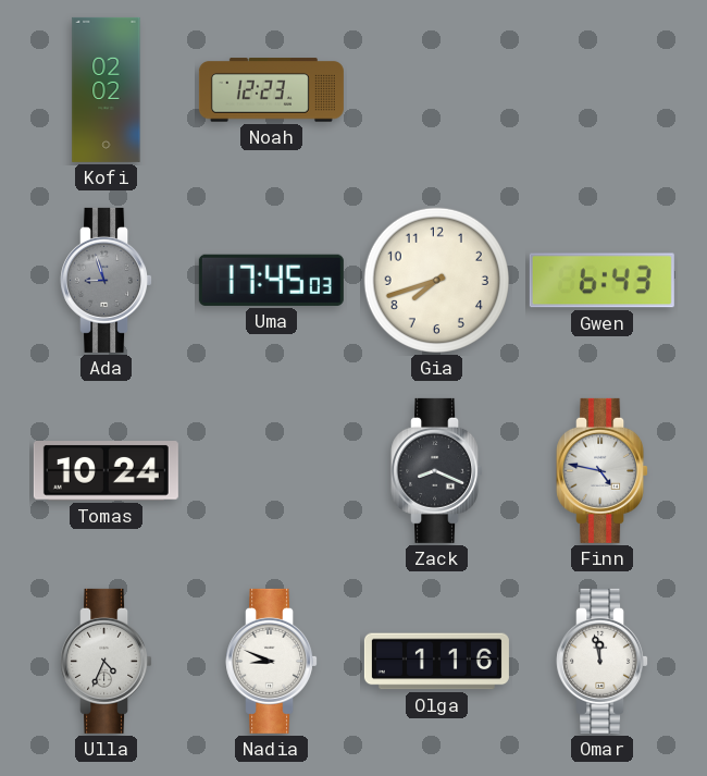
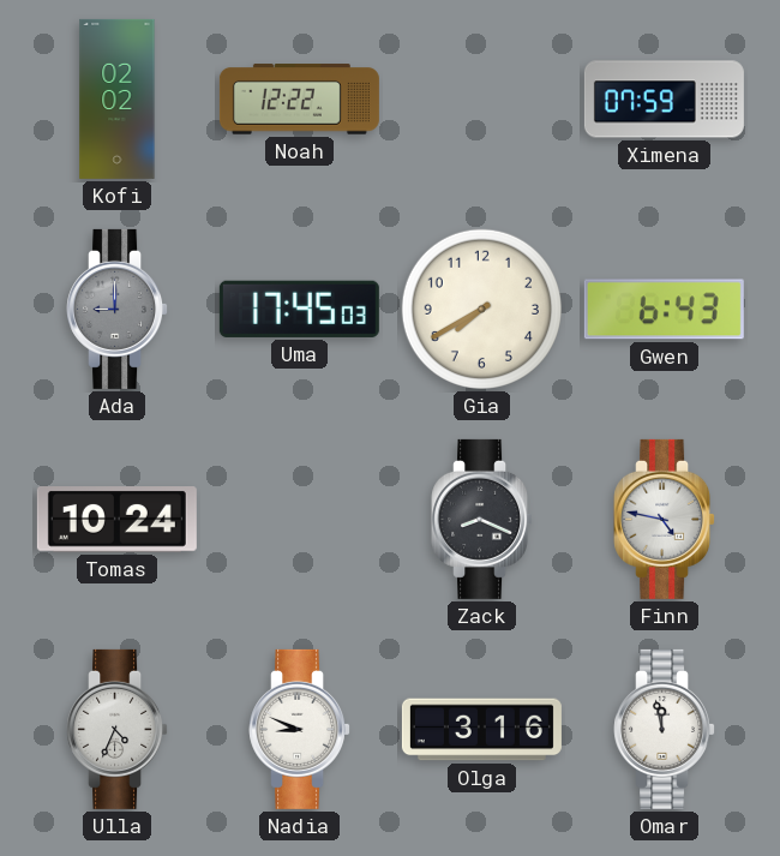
Noah: 12:23 -> 12:22
Ximena: none -> 07:59
Ada: 8:57 -> 9:00
Gia: 7:42 -> 7:40
Olga: 1:16 -> 3:16
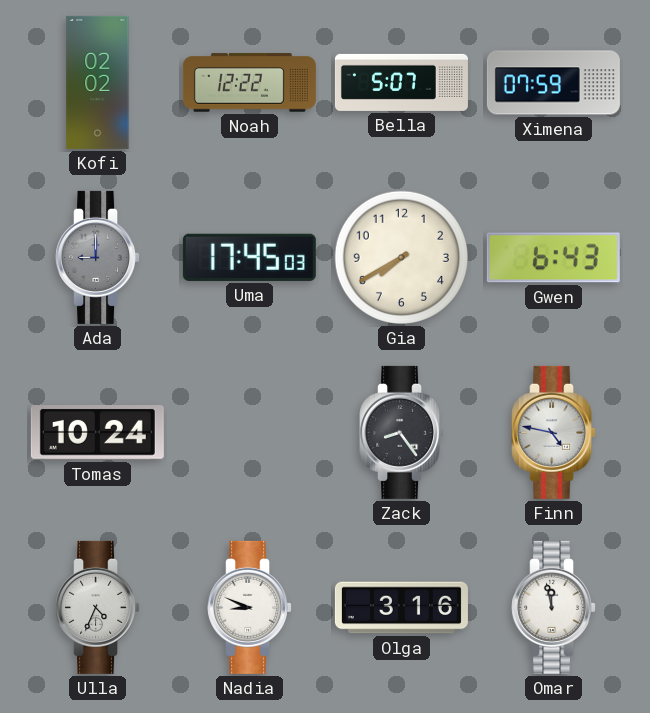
Bella: none -> 5:07
Zack: 8:19 -> 8:24
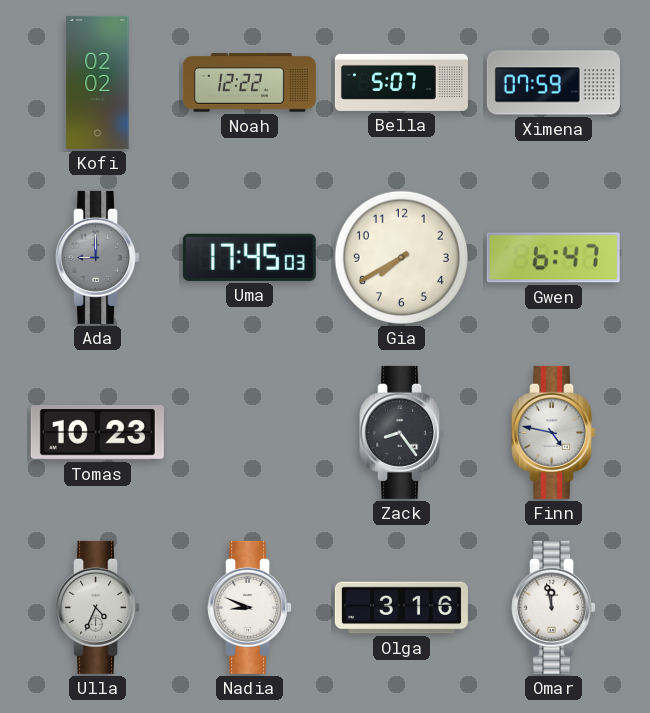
Gwen: 6:43 -> 6:47
Tomas: 10:24 -> 10:23
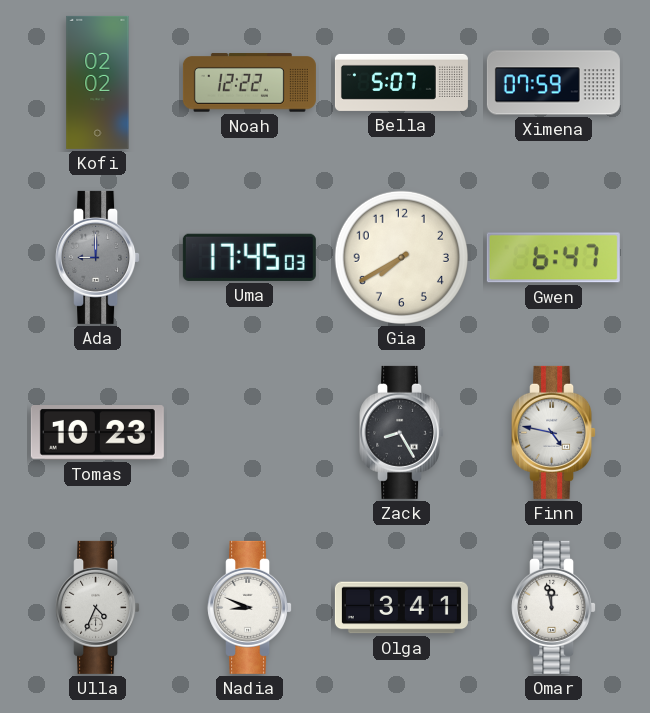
Zack: 8:24 -> 8:25
Olga: 3:16 -> 3:41
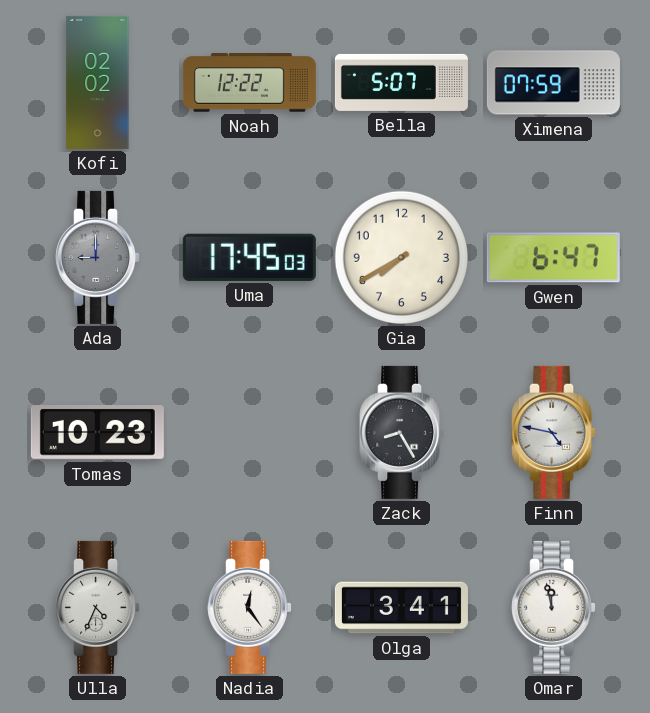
Nadia: 8:49 -> 12:24
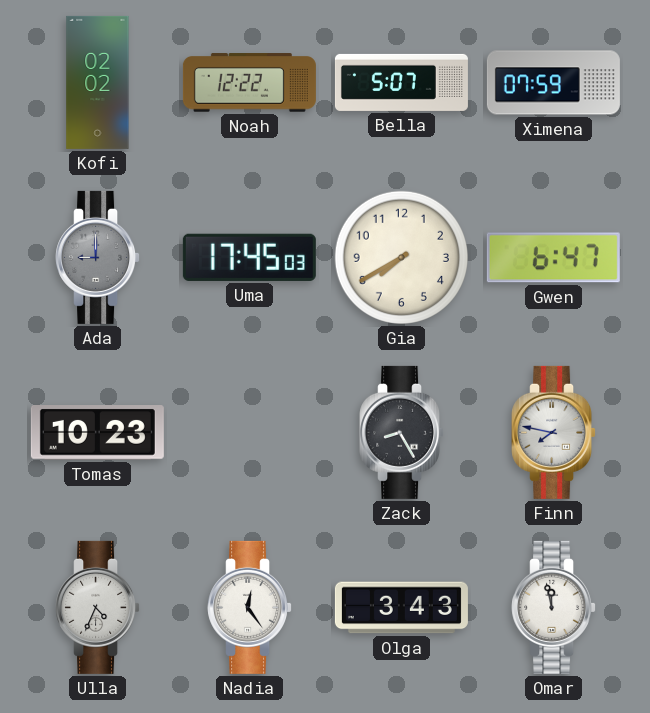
Finn: 4:47 -> 7:47
Olga: 3:41 -> 3:43
